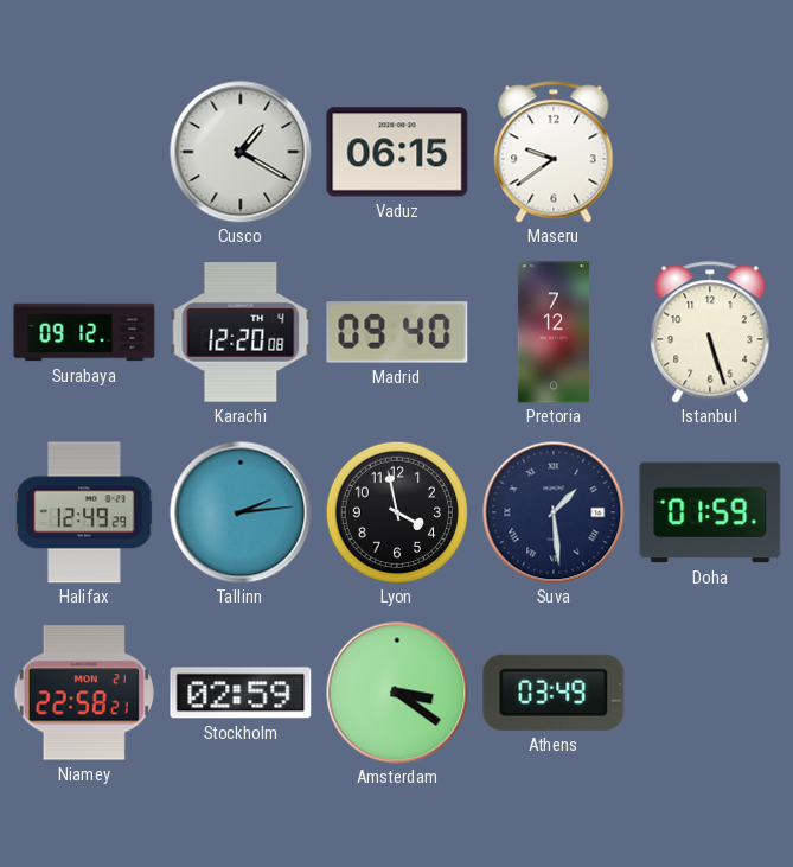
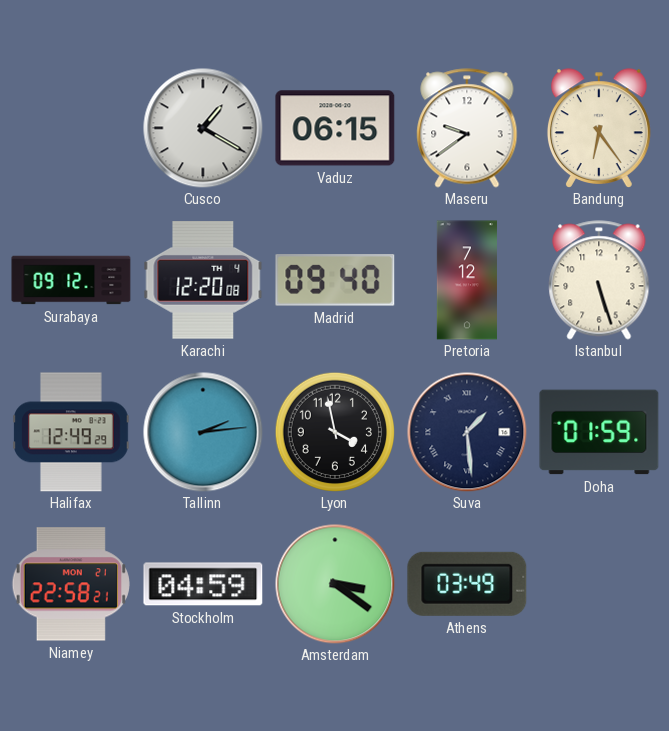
Bandung: none -> 6:24
Stockholm: 02:59 -> 04:59
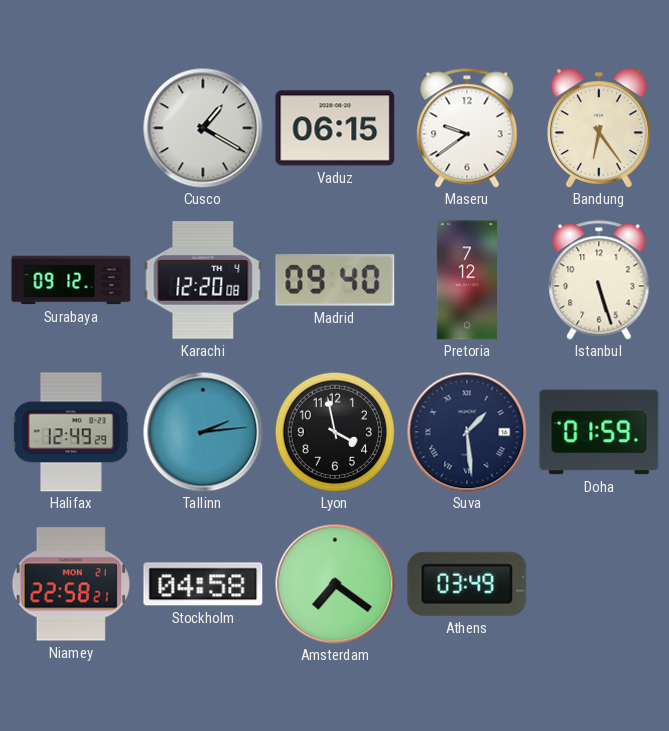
Stockholm: 04:59 -> 04:58
Amsterdam: 3:21 -> 7:21
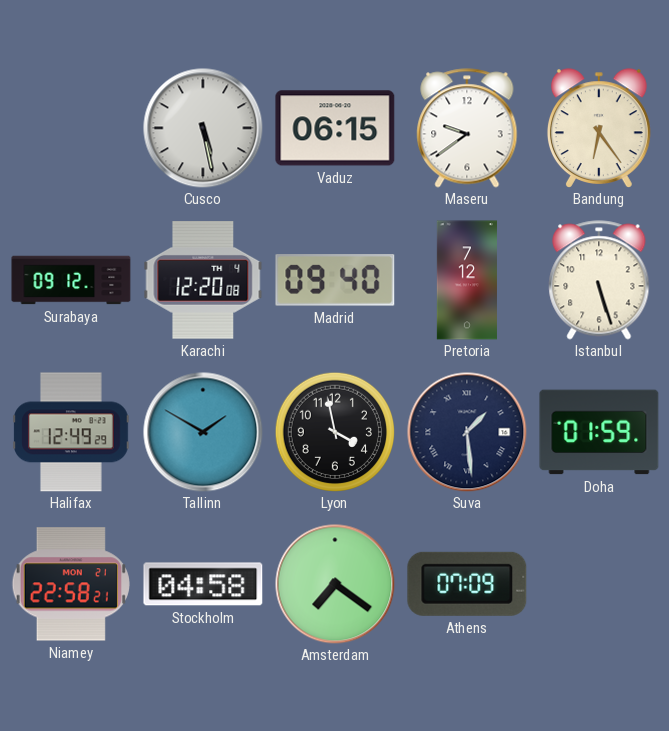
Cusco: 1:20 -> 5:28
Tallinn: 2:14 -> 1:50
Athens: 03:49 -> 07:09
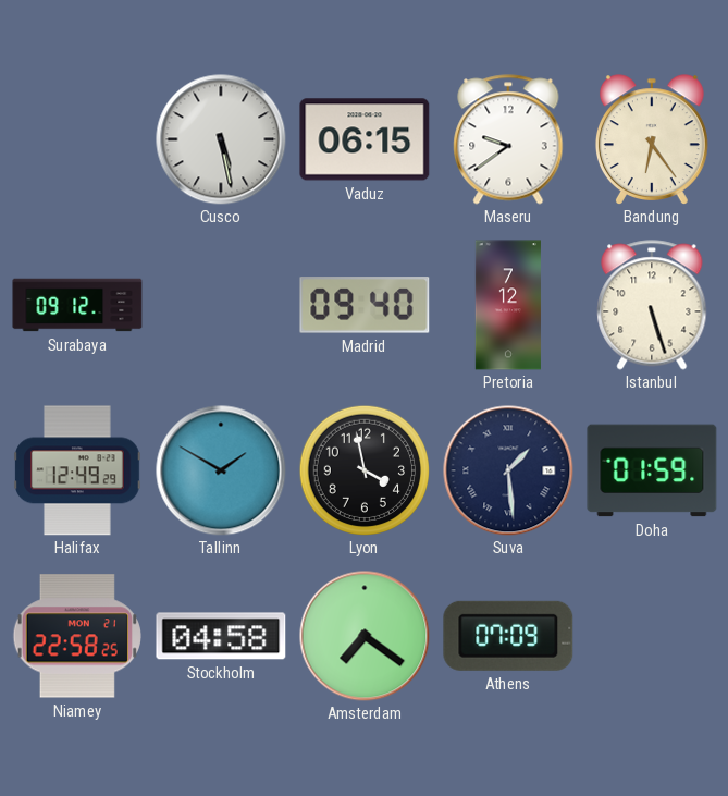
Karachi: 12:20 -> none
Niamey: 22:58:21 -> 22:58:25
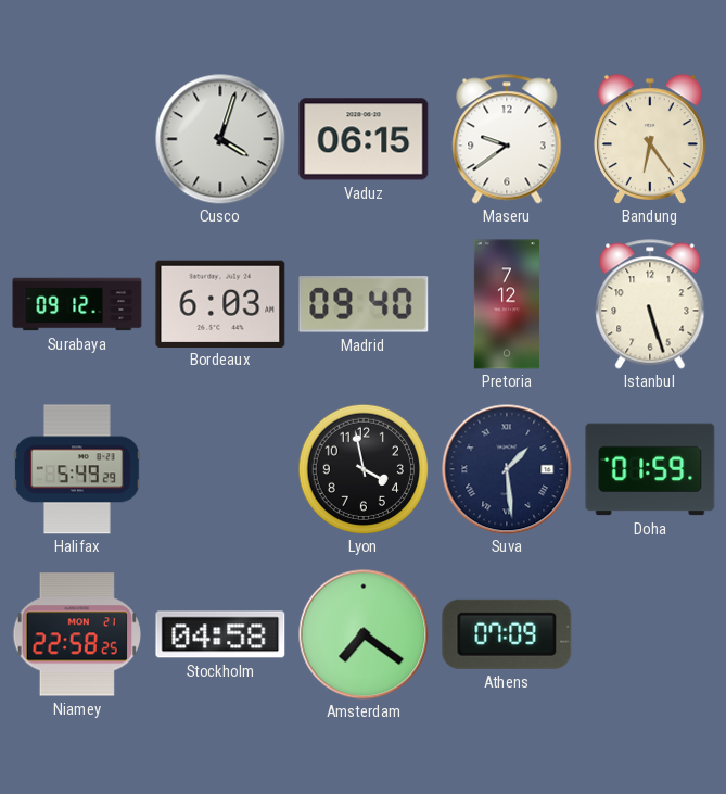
Cusco: 5:28 -> 4:03
Bordeaux: none -> 6:03
Halifax: 12:49 -> 5:49
Tallinn: 1:50 -> none
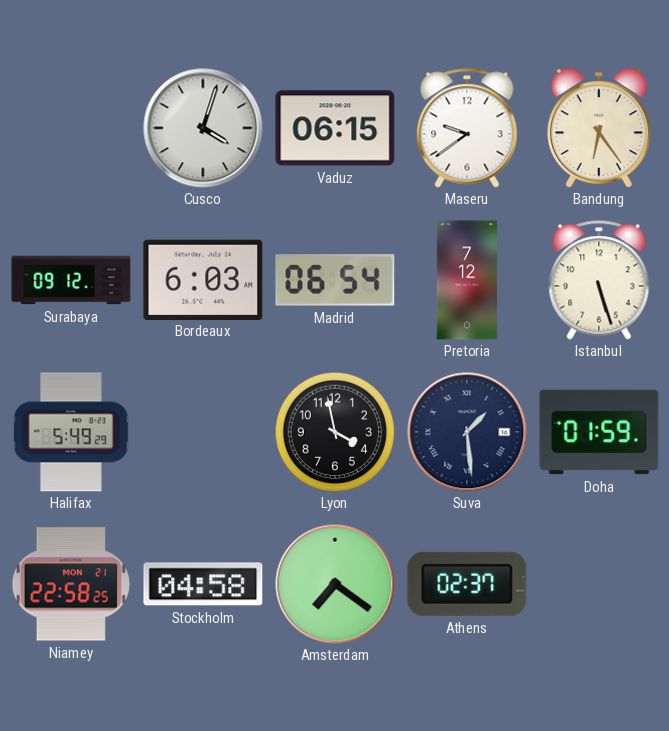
Madrid: 09:40 -> 06:54
Athens: 07:09 -> 02:37
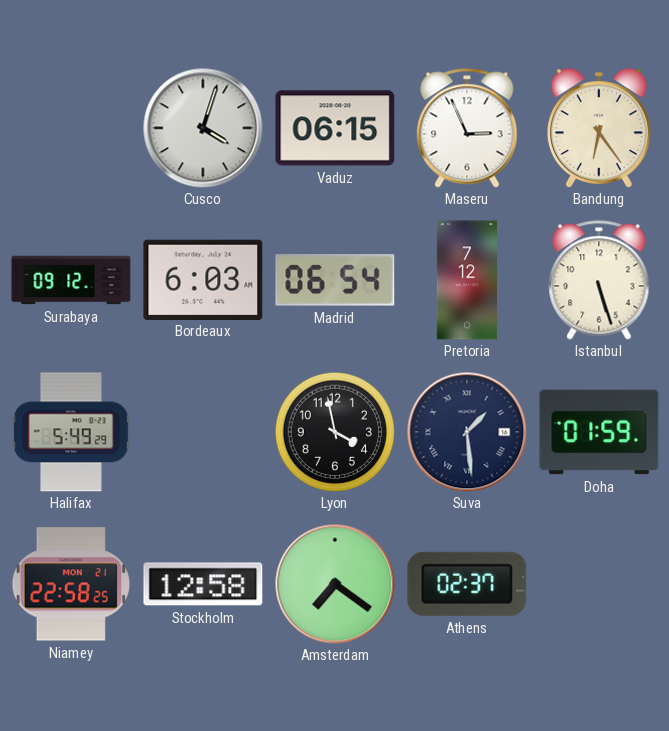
Maseru: 9:39 -> 2:56
Stockholm: 04:58 -> 12:58
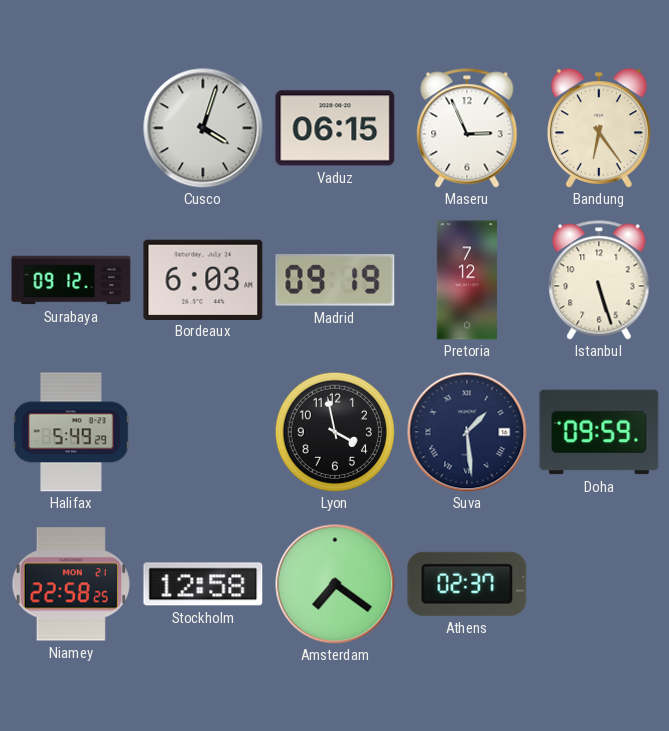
Madrid: 06:54 -> 09:19
Doha: 01:59 -> 09:59
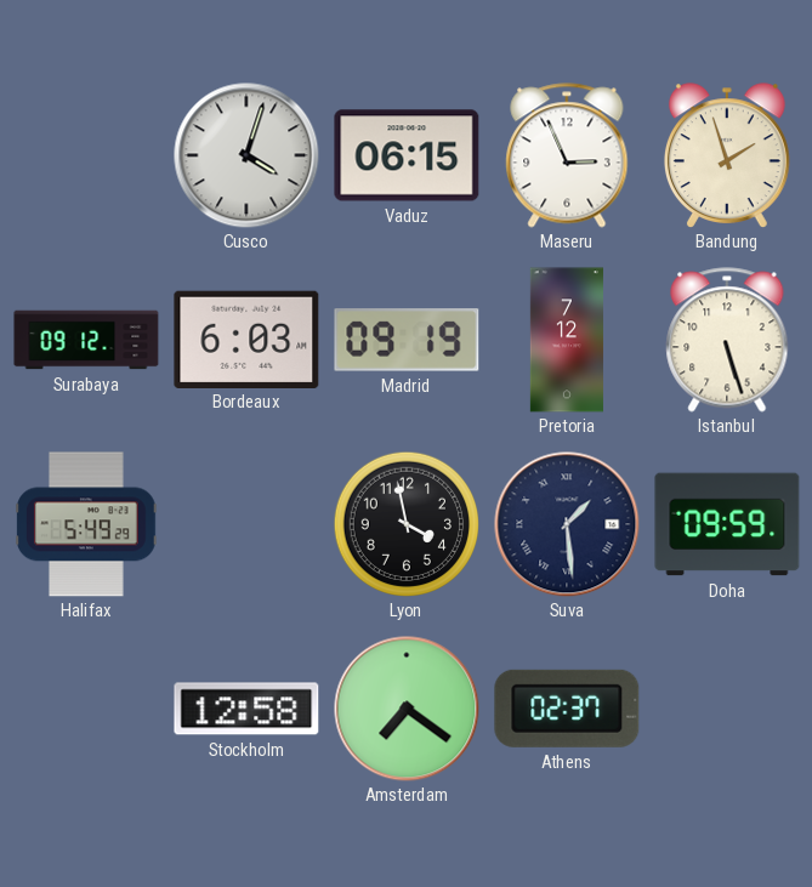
Bandung: 6:24 -> 1:57
Niamey: 22:58 -> none
